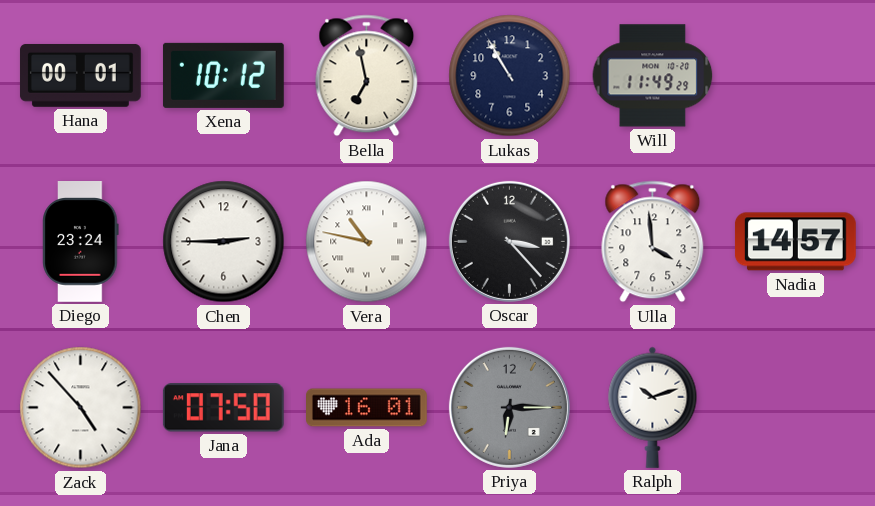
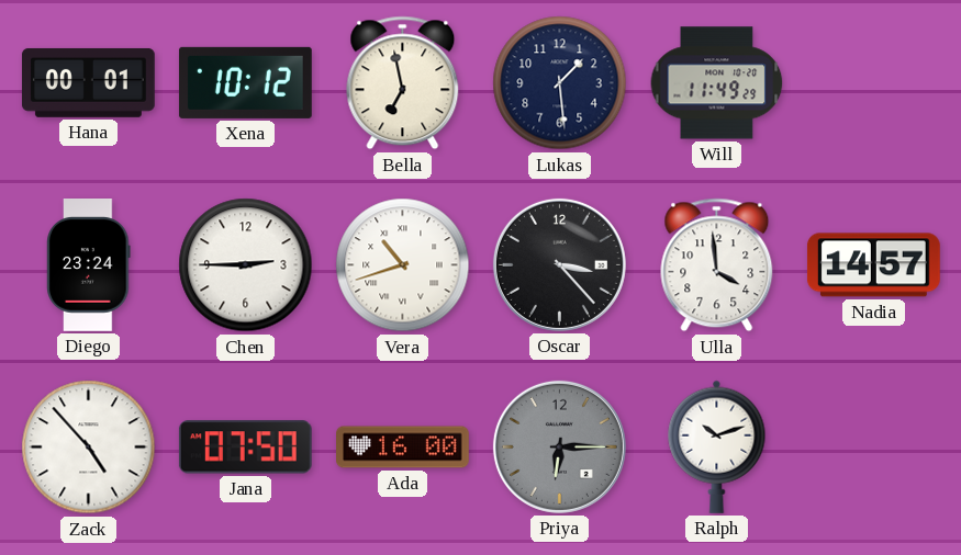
Lukas: 10:55 -> 1:29
Vera: 10:47 -> 10:42
Ada: 16:01 -> 16:00
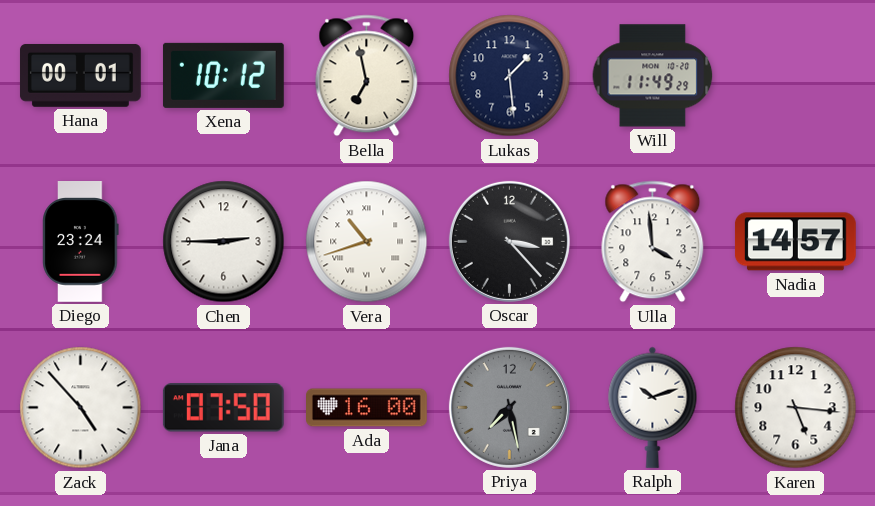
Priya: 6:15 -> 7:28
Karen: none -> 5:16
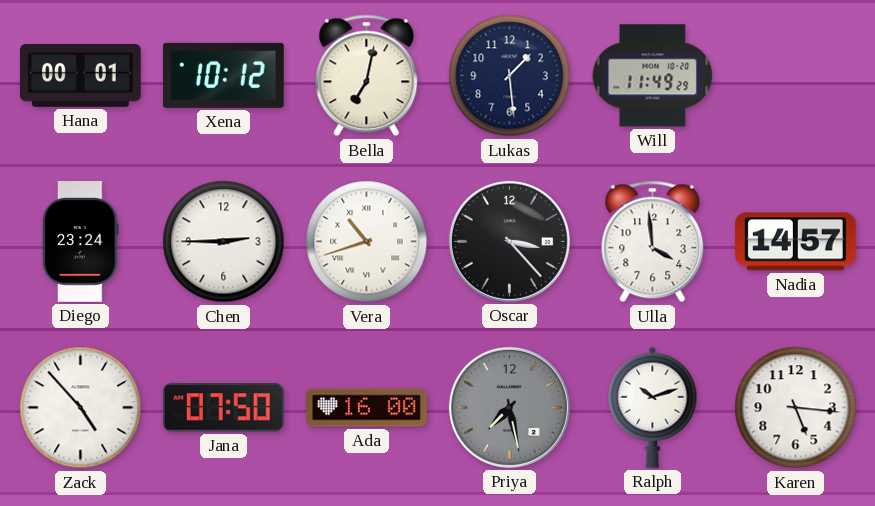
Bella: 6:58 -> 7:02
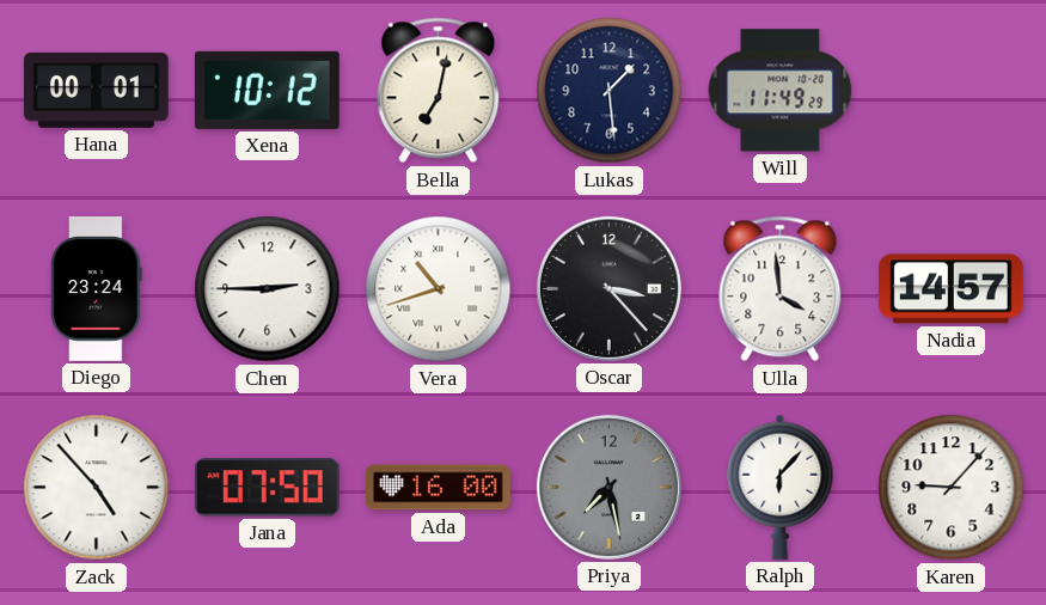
Ralph: 10:12 -> 6:07
Karen: 5:16 -> 9:07
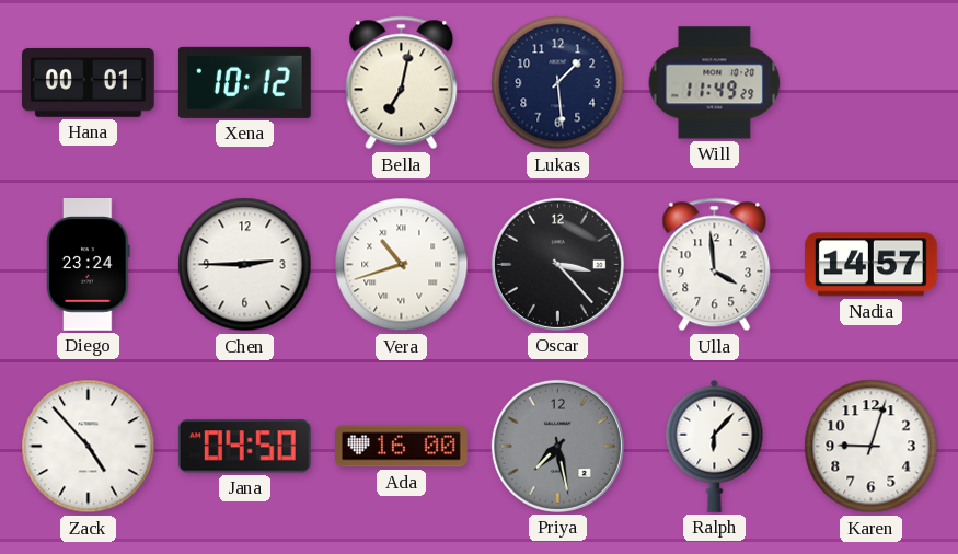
Jana: 07:50 -> 04:50
Karen: 9:07 -> 9:03
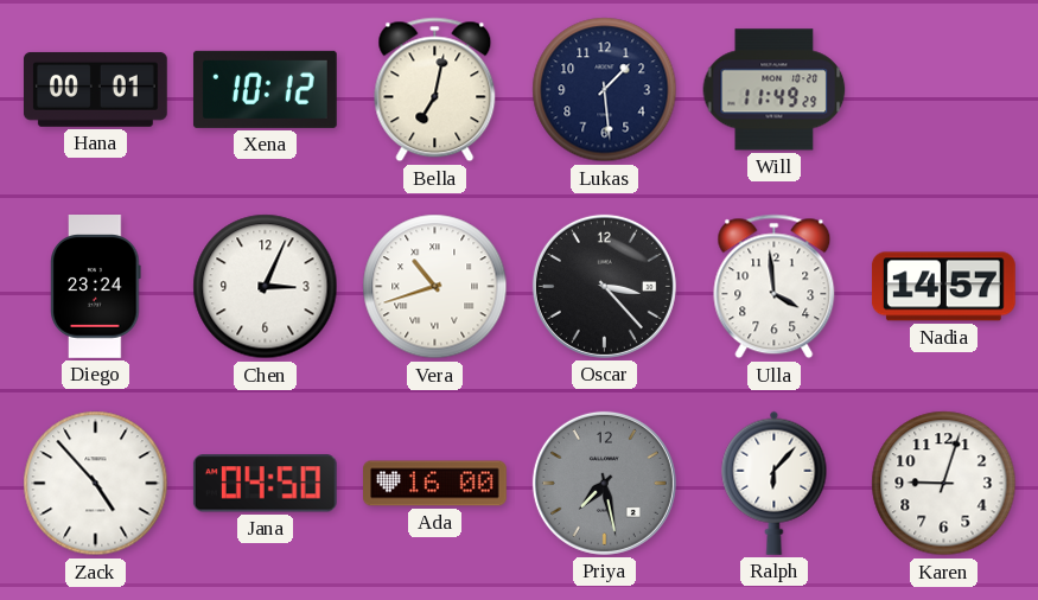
Chen: 2:45 -> 3:04
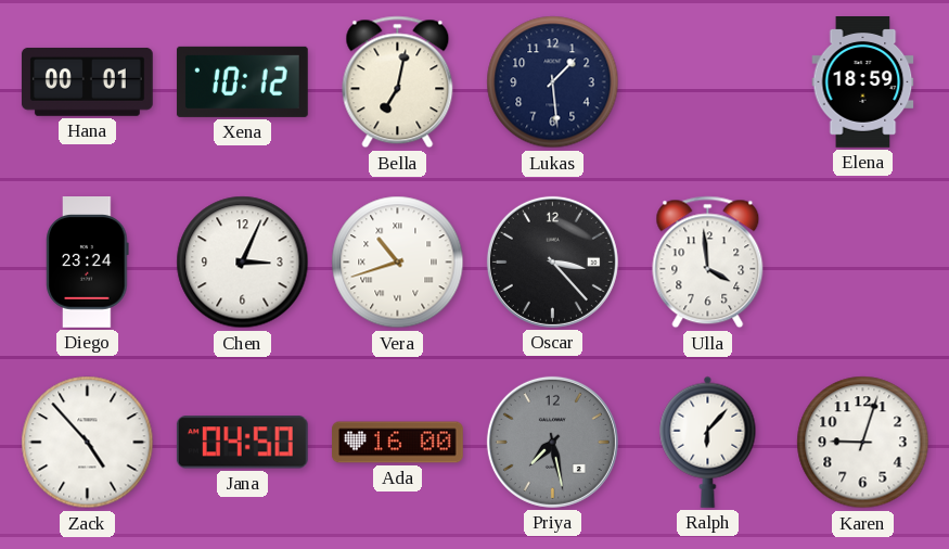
Will: 11:49 -> none
Elena: none -> 18:59
Nadia: 14:57 -> none
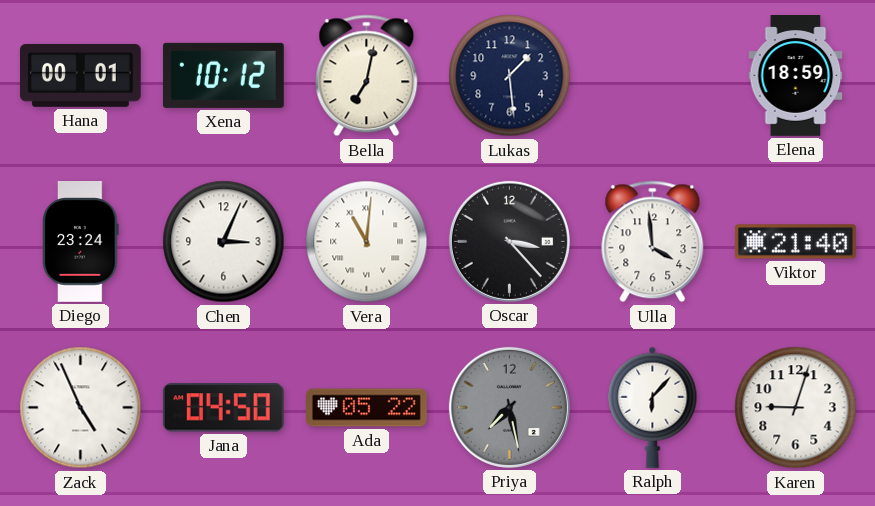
Vera: 10:42 -> 11:01
Viktor: none -> 21:40
Zack: 4:53 -> 4:56
Ada: 16:00 -> 05:22
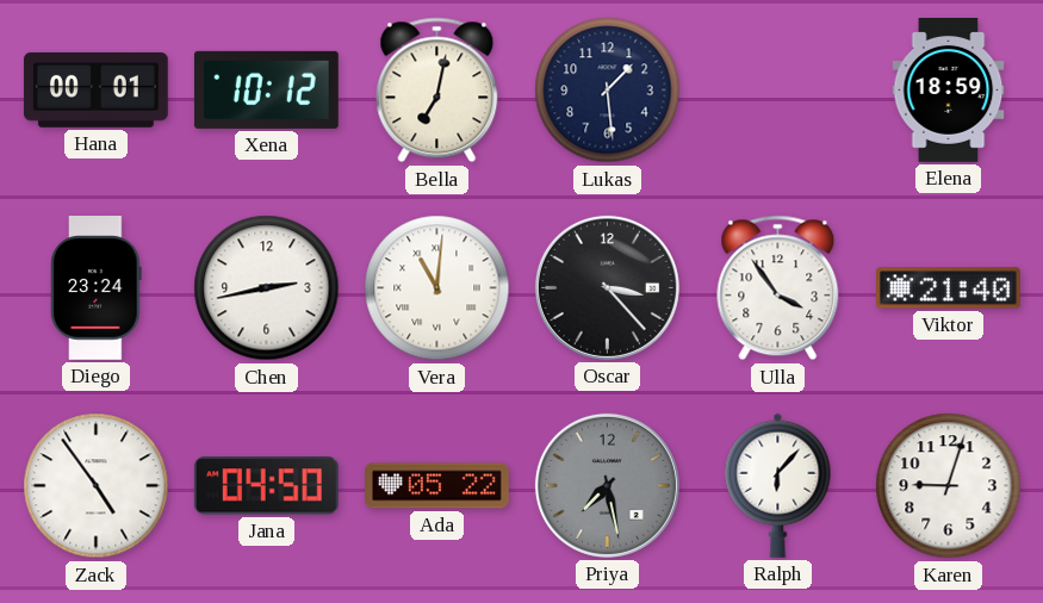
Chen: 3:04 -> 2:43
Ulla: 3:59 -> 3:54
Zack: 4:56 -> 4:54
